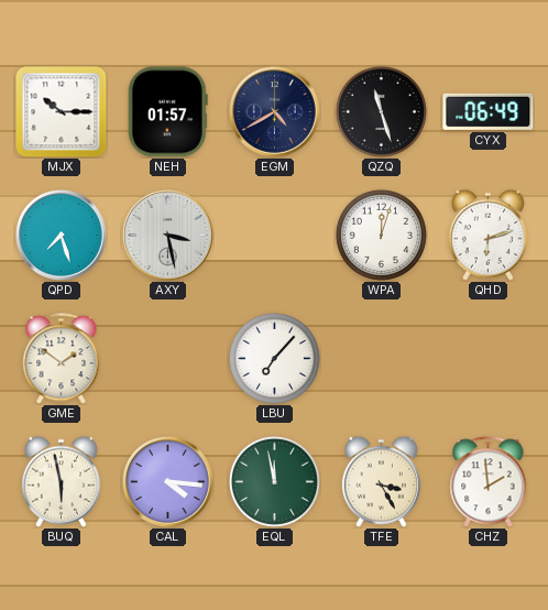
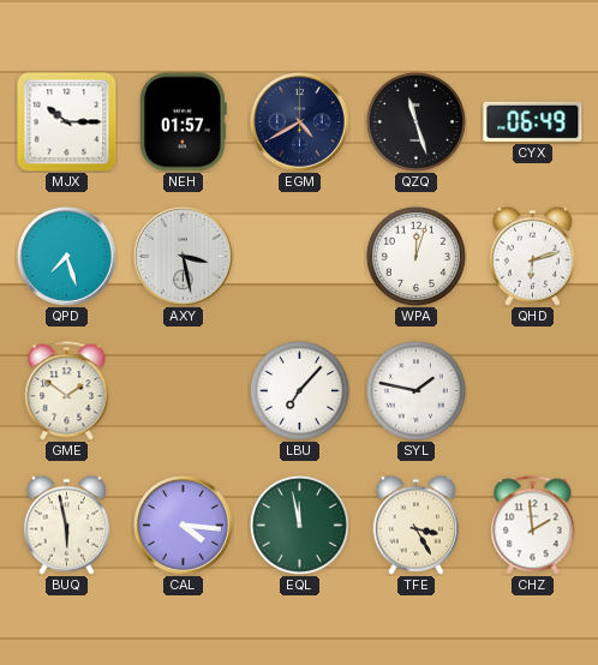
SYL: none -> 1:47
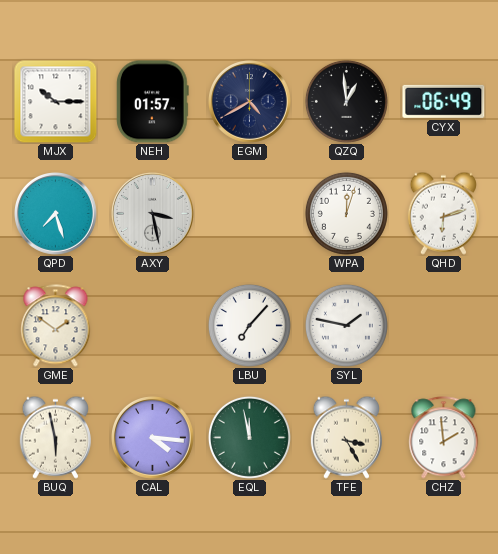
QZQ: 11:27 -> 12:59
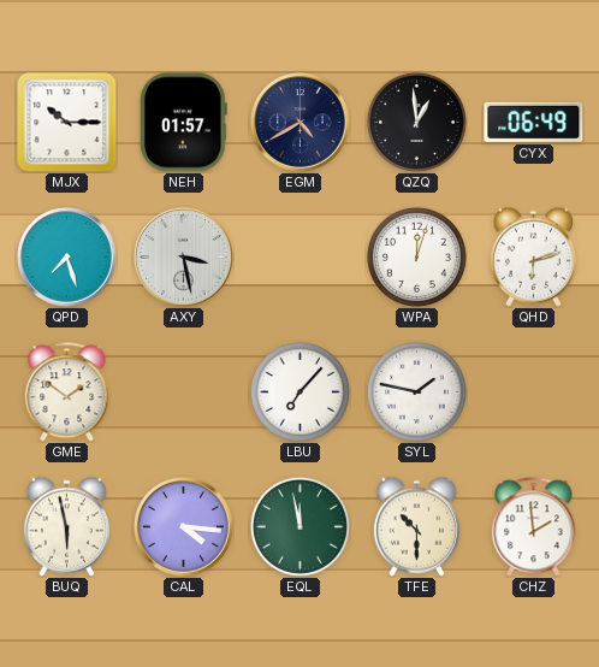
TFE: 3:25 -> 10:30
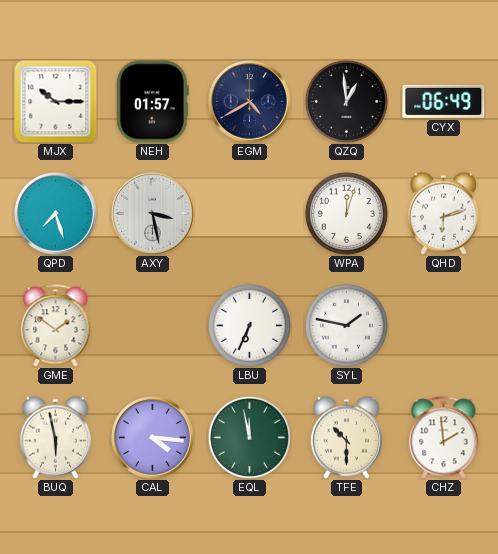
LBU: 7:07 -> 6:34
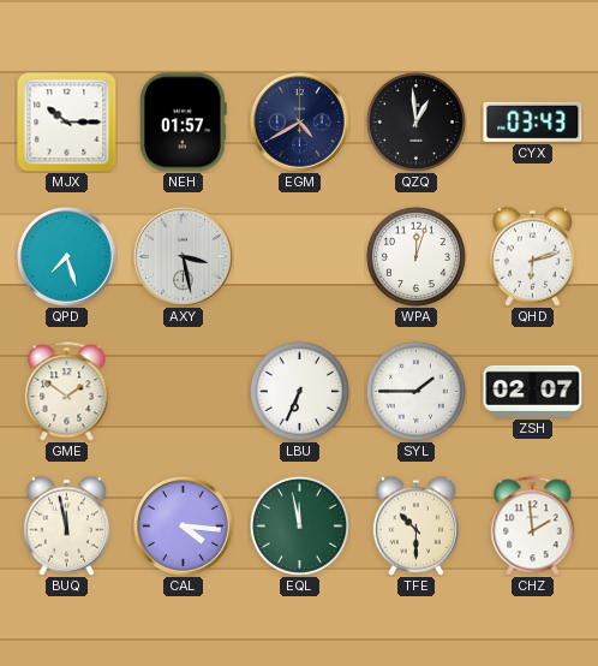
CYX: 06:49 -> 03:43
SYL: 1:47 -> 1:45
ZSH: none -> 02:07
BUQ: 5:58 -> 11:58
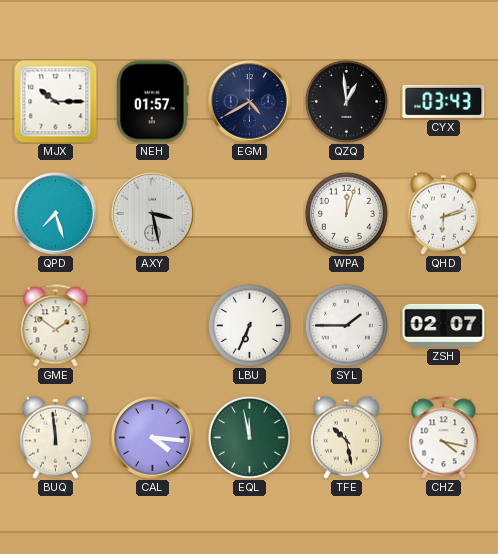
BUQ: 11:58 -> 11:59
TFE: 10:30 -> 10:28
CHZ: 1:59 -> 4:17
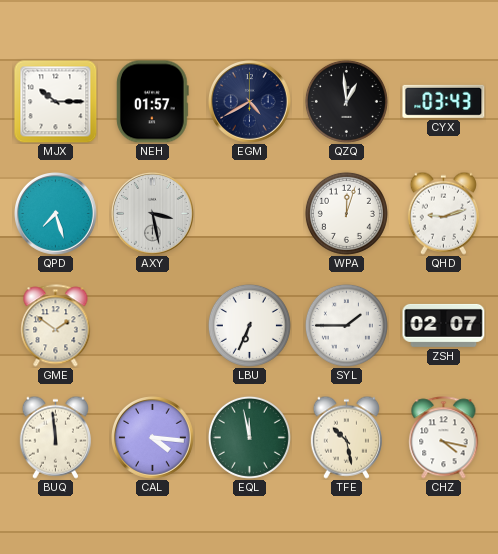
QHD: 6:12 -> 9:12
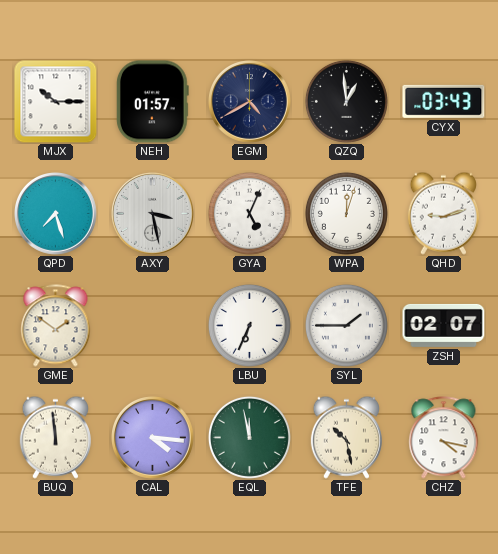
GYA: none -> 5:04
